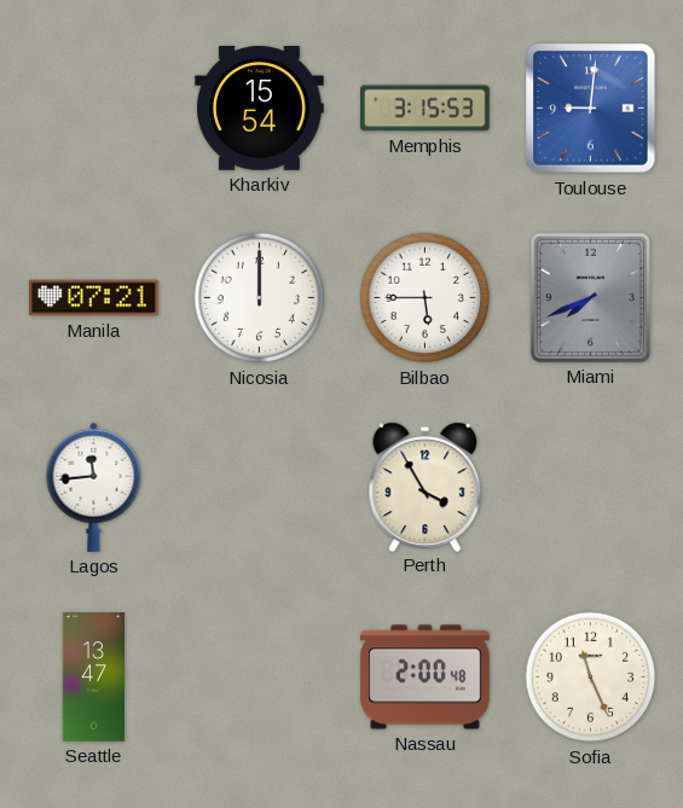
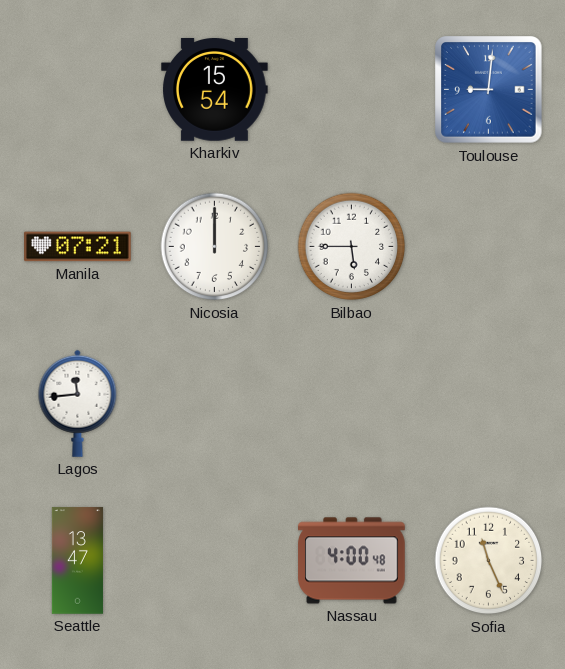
Memphis: 3:15 -> none
Miami: 7:41 -> none
Perth: 3:55 -> none
Nassau: 2:00 -> 4:00
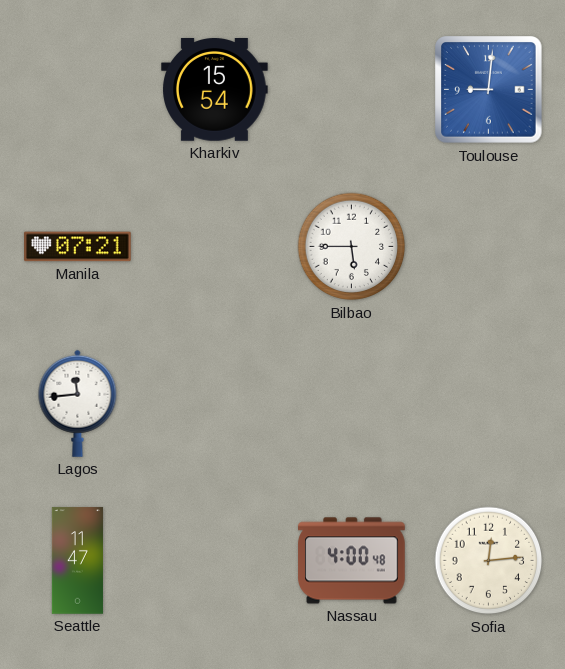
Nicosia: 12:00 -> none
Seattle: 13:47 -> 11:47
Sofia: 11:26 -> 12:14
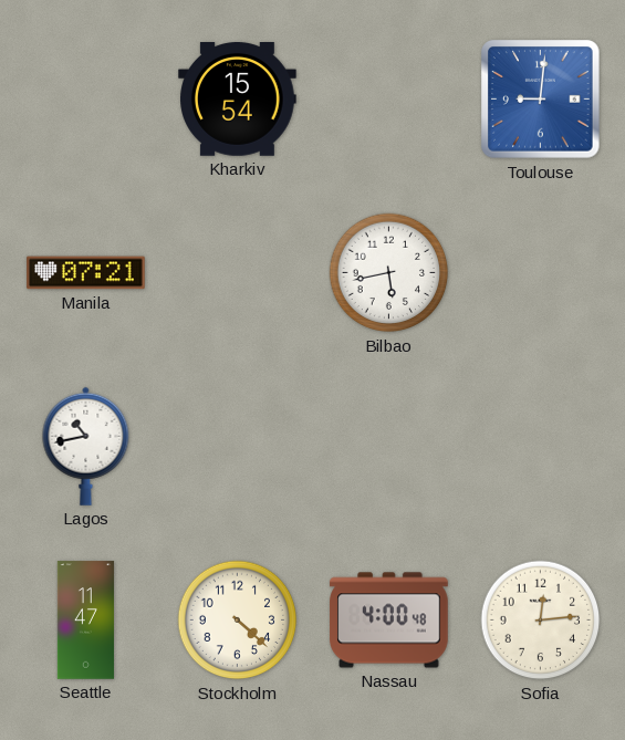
Bilbao: 5:45 -> 5:43
Lagos: 11:44 -> 10:43
Stockholm: none -> 4:22
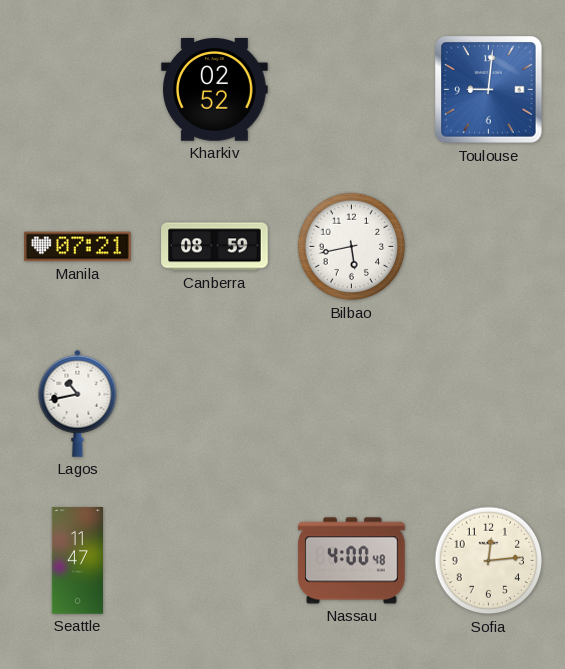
Kharkiv: 15:54 -> 02:52
Canberra: none -> 08:59
Stockholm: 4:22 -> none
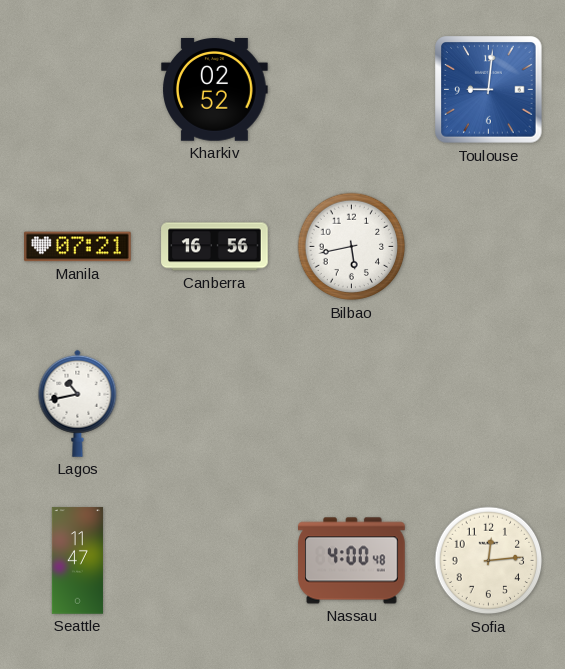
Canberra: 08:59 -> 16:56
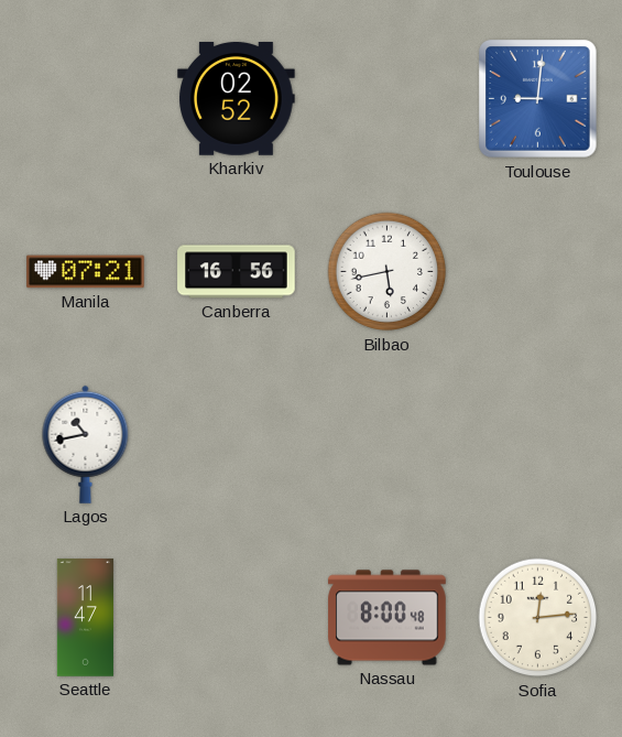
Nassau: 4:00 -> 8:00
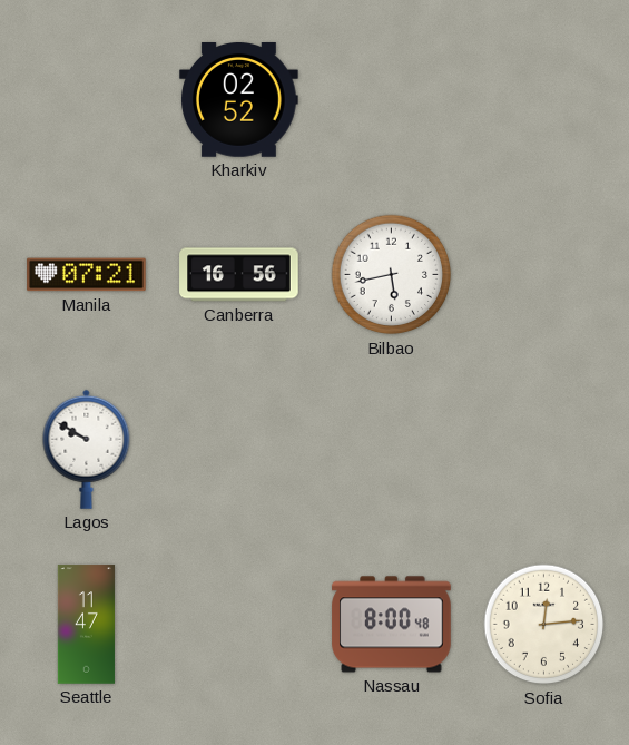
Toulouse: 9:01 -> none
Lagos: 10:43 -> 9:50
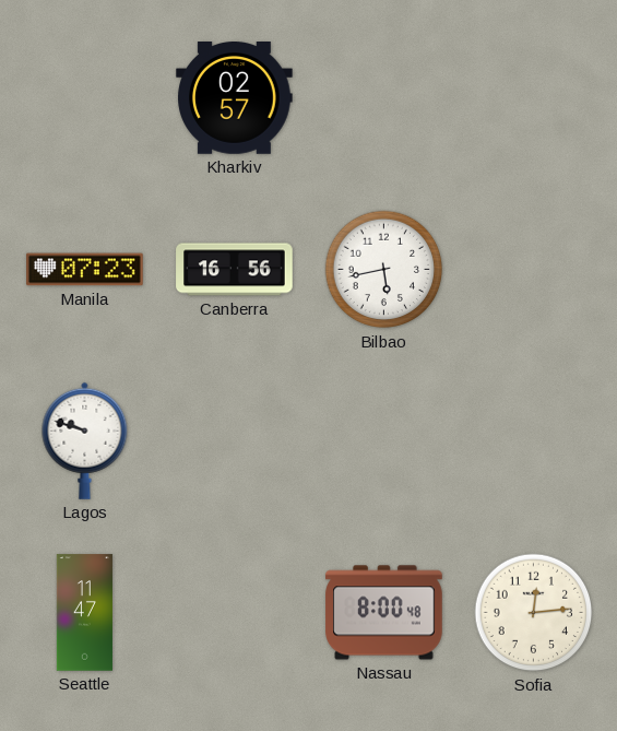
Kharkiv: 02:52 -> 02:57
Manila: 07:21 -> 07:23
Lagos: 9:50 -> 9:48
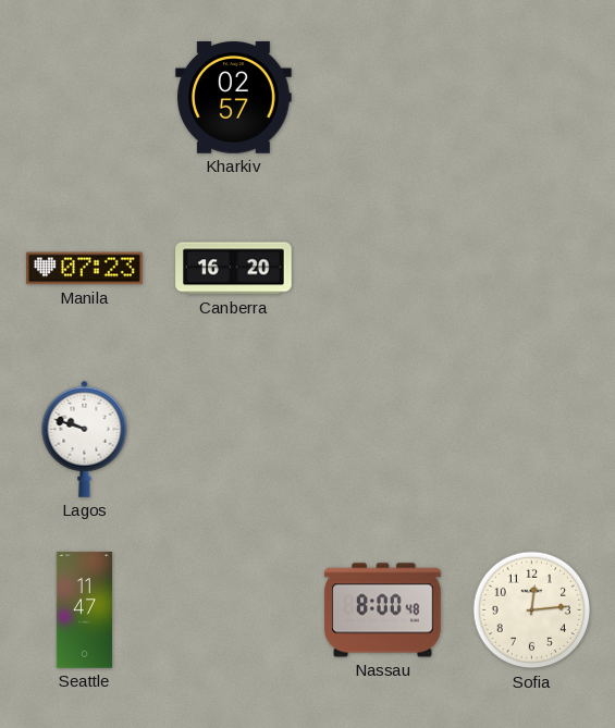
Canberra: 16:56 -> 16:20
Bilbao: 5:43 -> none
